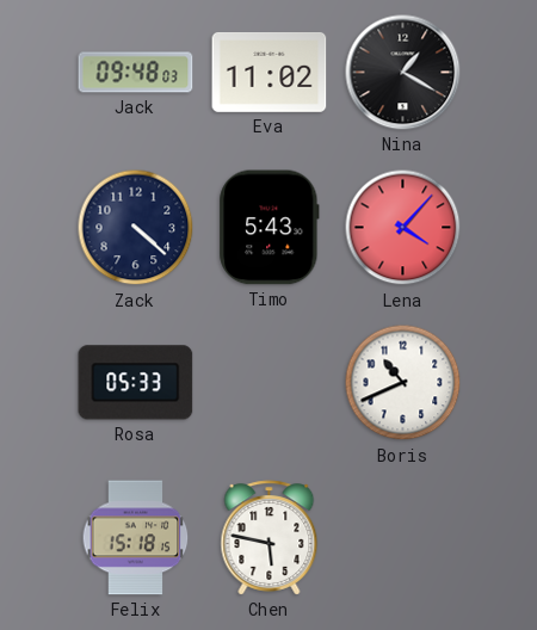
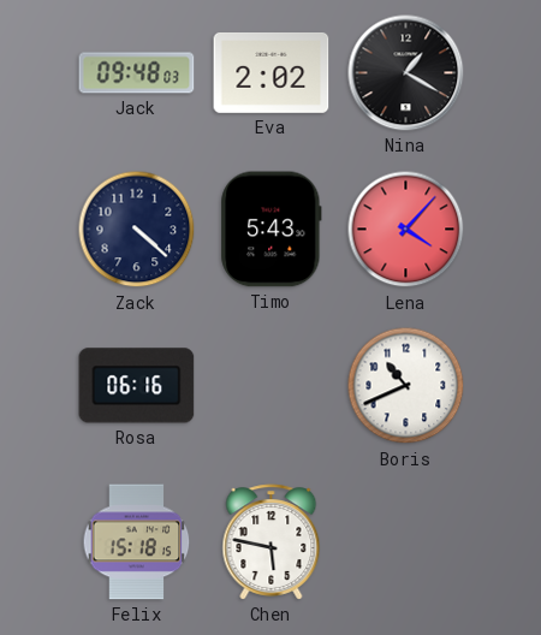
Eva: 11:02 -> 2:02
Rosa: 05:33 -> 06:16
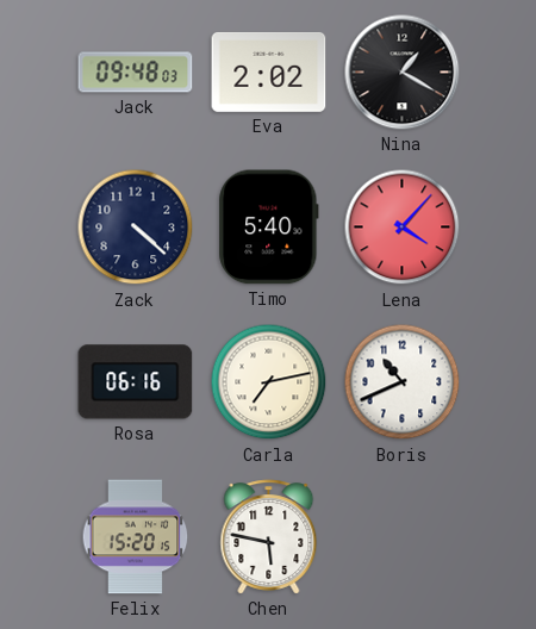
Timo: 5:43 -> 5:40
Carla: none -> 7:13
Felix: 15:18 -> 15:20
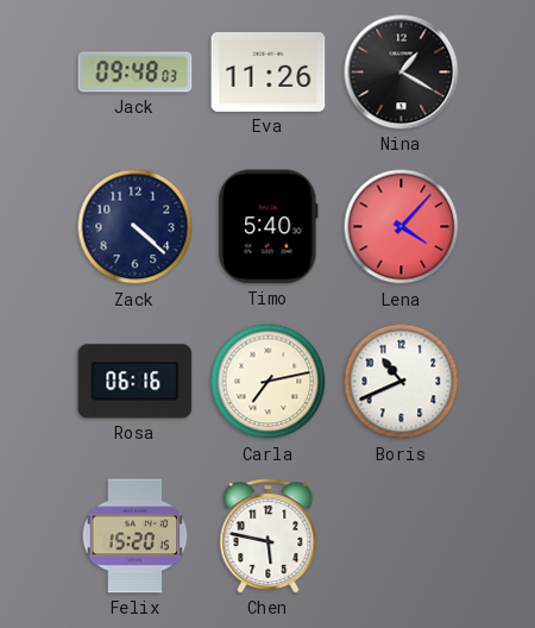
Eva: 2:02 -> 11:26
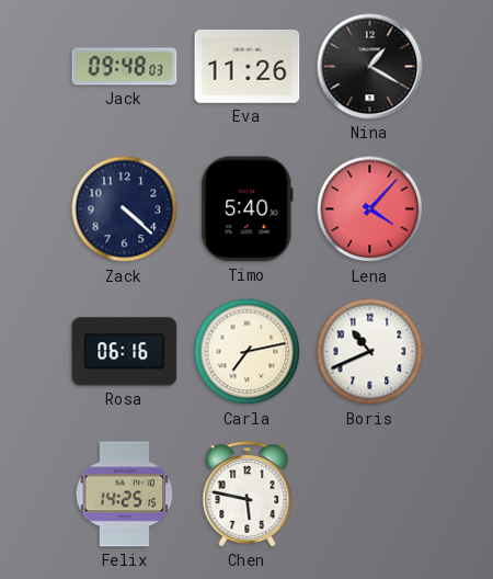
Felix: 15:20 -> 14:25
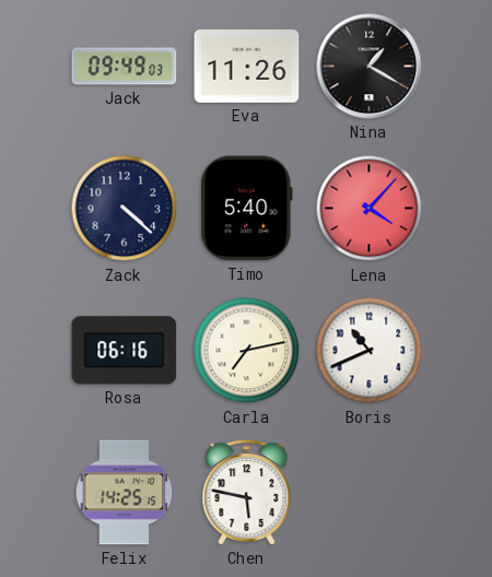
Jack: 09:48 -> 09:49
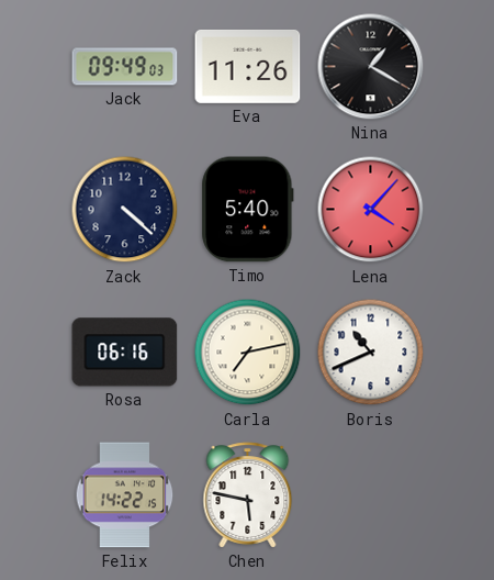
Felix: 14:25 -> 14:22
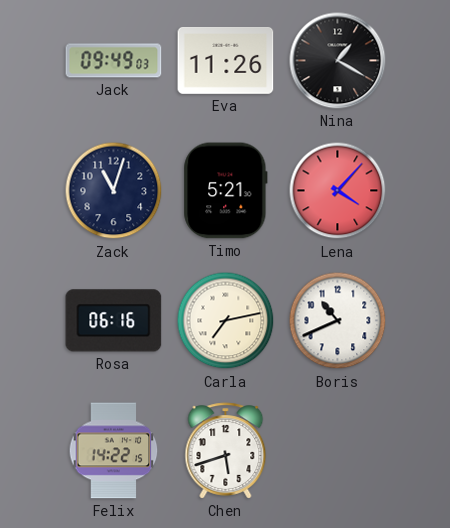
Zack: 4:22 -> 11:03
Timo: 5:40 -> 5:21
Chen: 5:47 -> 5:42
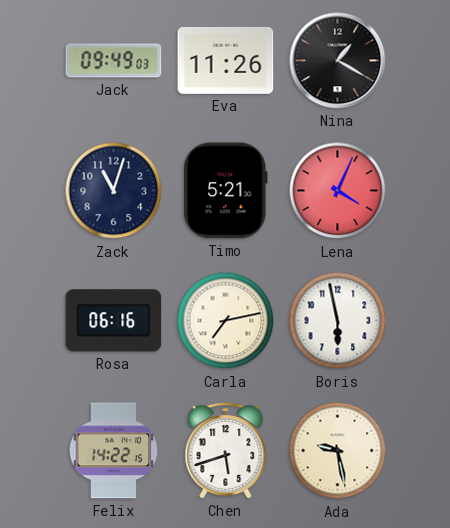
Lena: 4:07 -> 4:04
Boris: 10:41 -> 5:58
Ada: none -> 9:28
